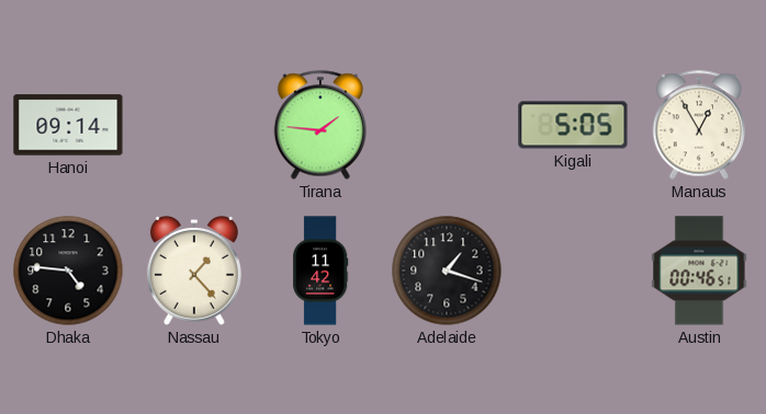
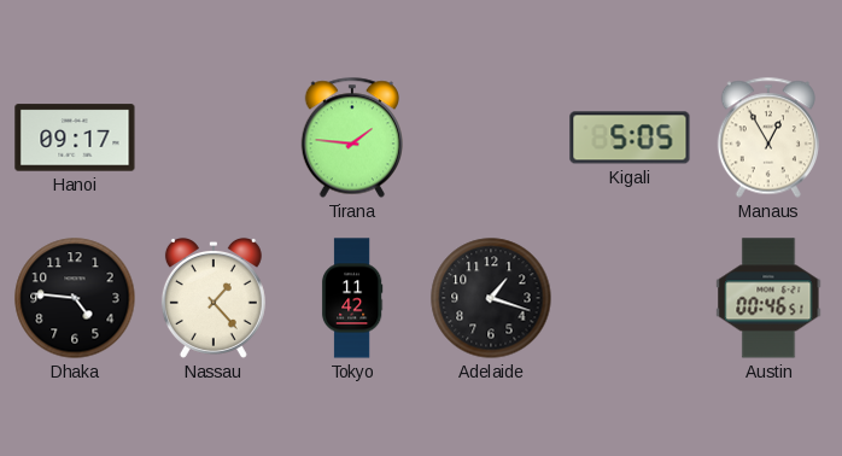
Hanoi: 09:14 -> 09:17
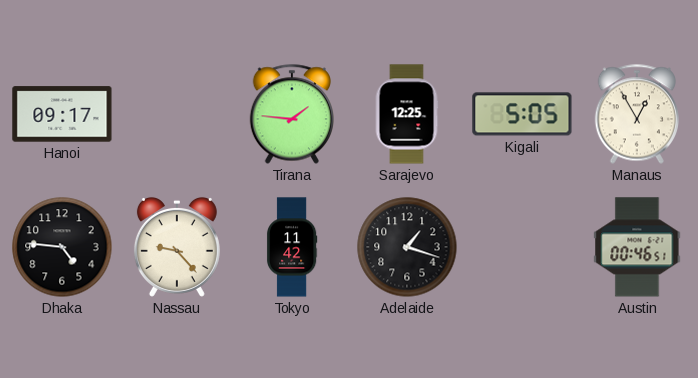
Sarajevo: none -> 12:25
Nassau: 1:23 -> 9:23
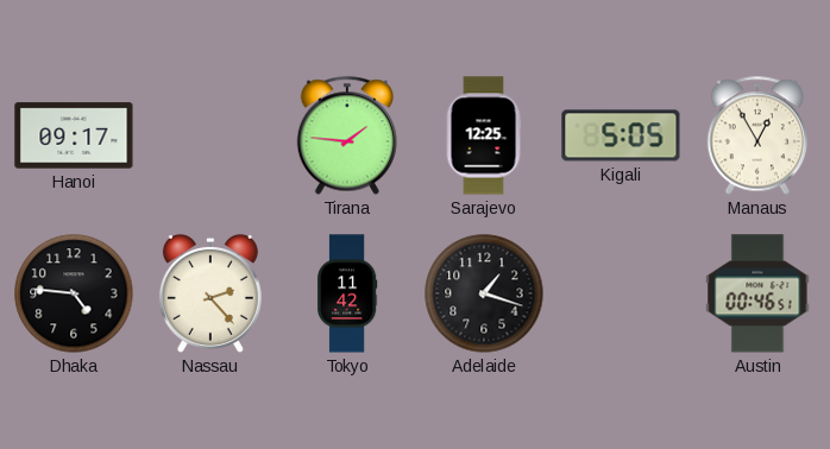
Nassau: 9:23 -> 2:23
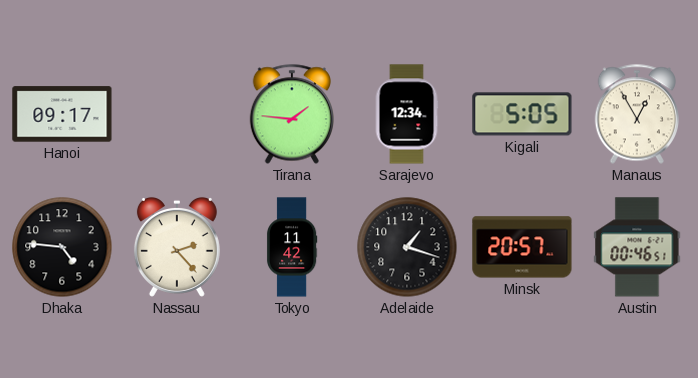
Sarajevo: 12:25 -> 12:34
Minsk: none -> 20:57
